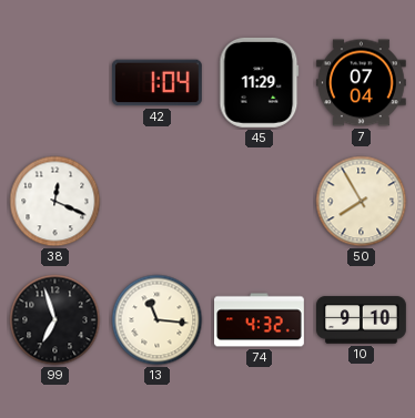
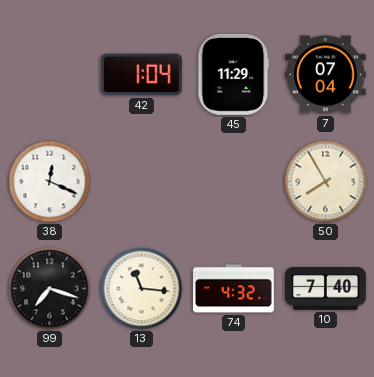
99: 6:57 -> 7:18
10: 9:10 -> 7:40
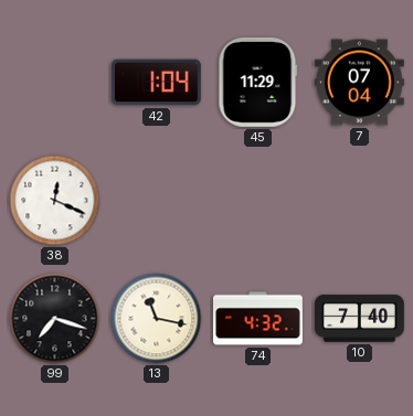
50: 7:55 -> none
13: 11:16 -> 11:17
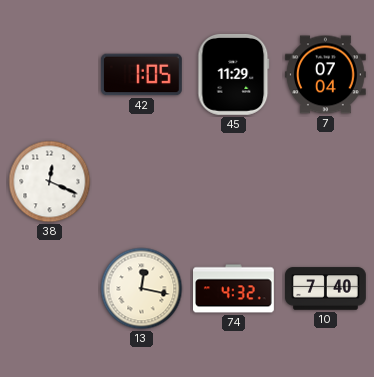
42: 1:04 -> 1:05
99: 7:18 -> none
13: 11:17 -> 12:17
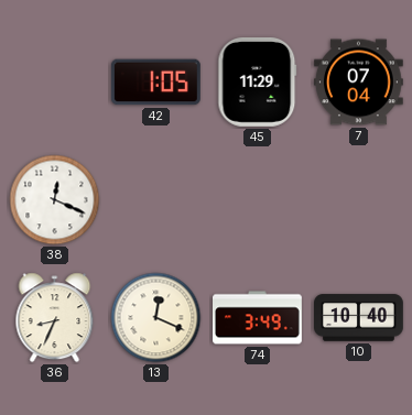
36: none -> 8:34
13: 12:17 -> 12:19
74: 4:32 -> 3:49
10: 7:40 -> 10:40
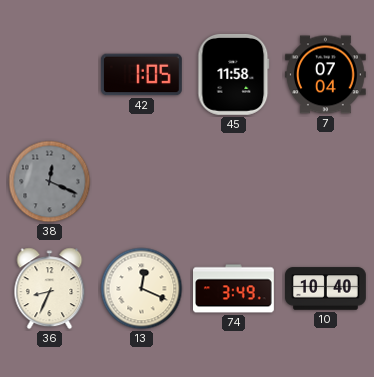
45: 11:29 -> 11:58
38 dial: white -> grey
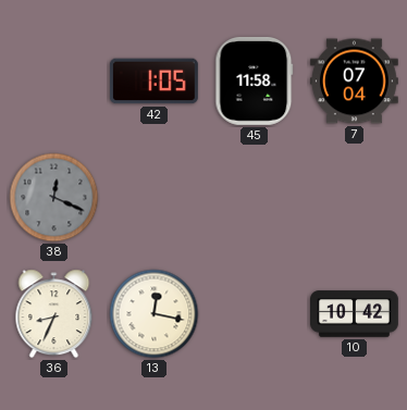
13: 12:19 -> 12:17
74: 3:49 -> none
10: 10:40 -> 10:42
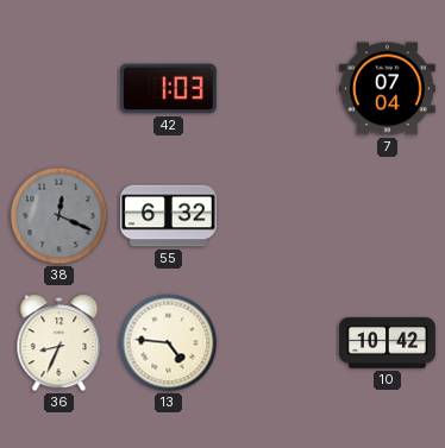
42: 1:05 -> 1:03
45: 11:58 -> none
55: none -> 6:32
13: 12:17 -> 4:46
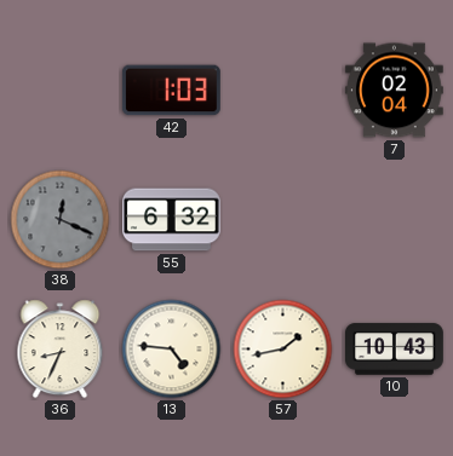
7: 07:04 -> 02:04
57: none -> 1:43
10: 10:42 -> 10:43
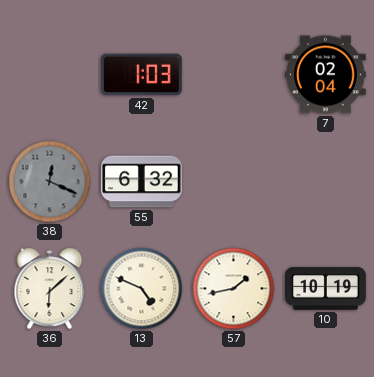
36: 8:34 -> 6:08
13: 4:46 -> 4:49
10: 10:43 -> 10:19
